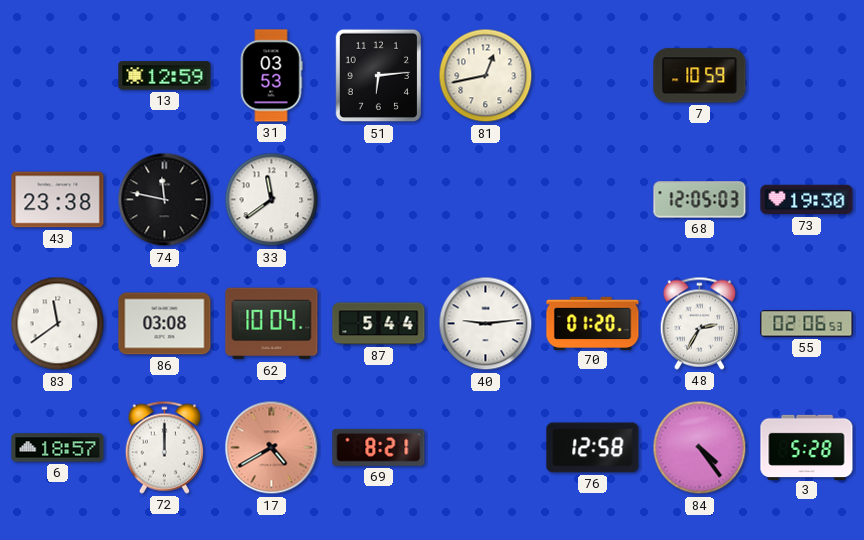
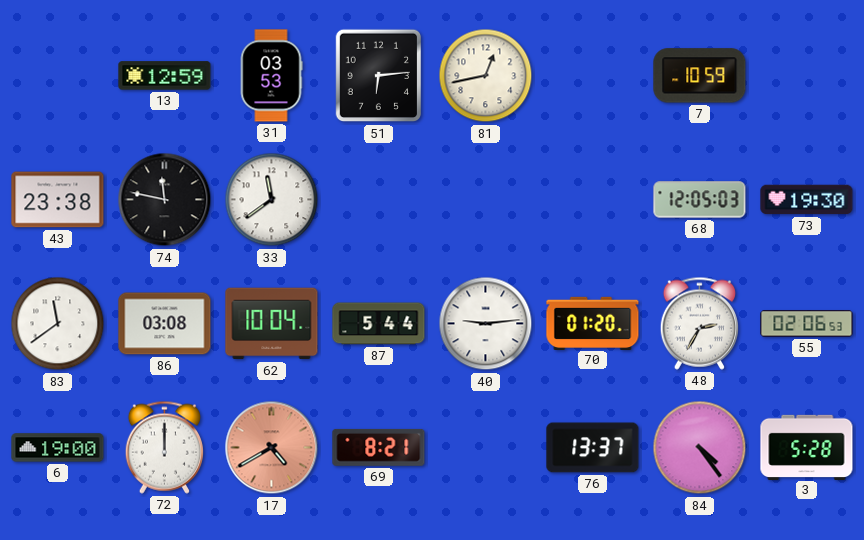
6: 18:57 -> 19:00
76: 12:58 -> 13:37
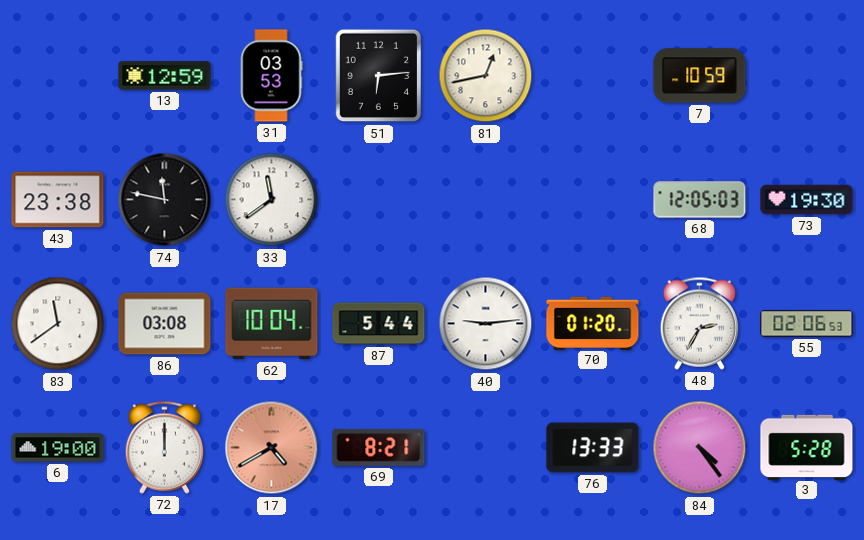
76: 13:37 -> 13:33
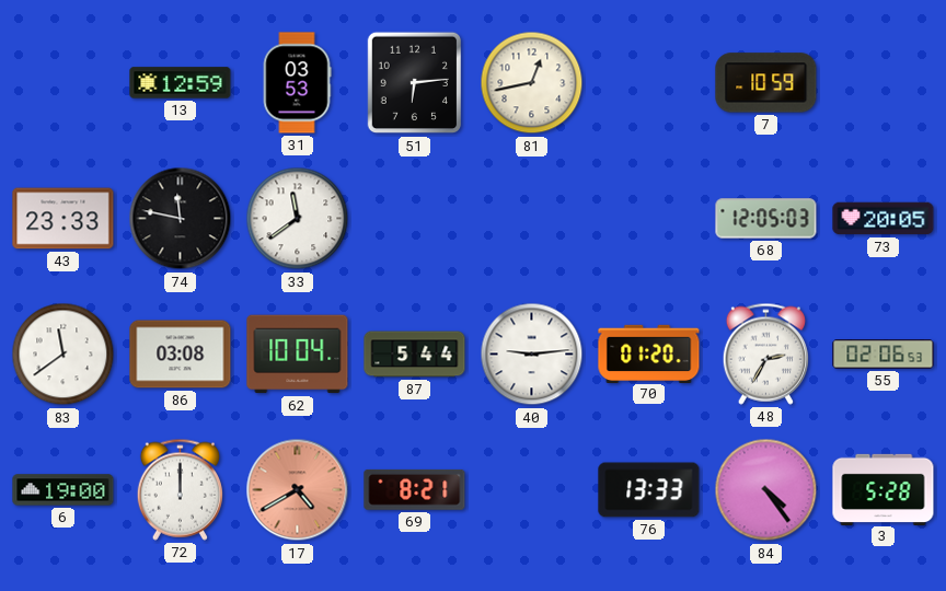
43: 23:38 -> 23:33
73: 19:30 -> 20:05
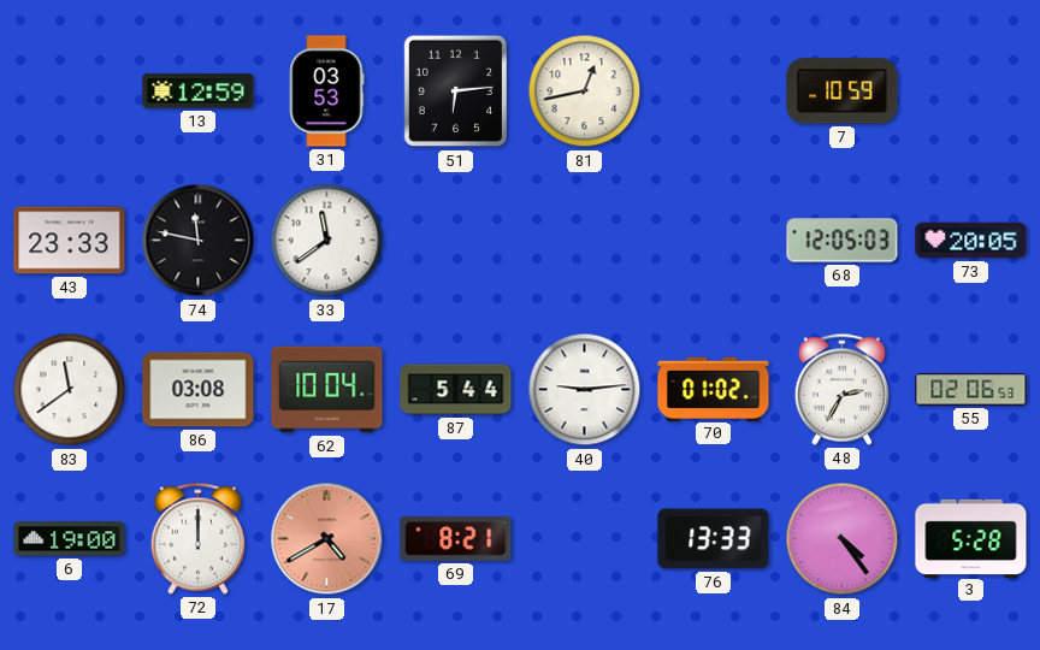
70: 01:20 -> 01:02
